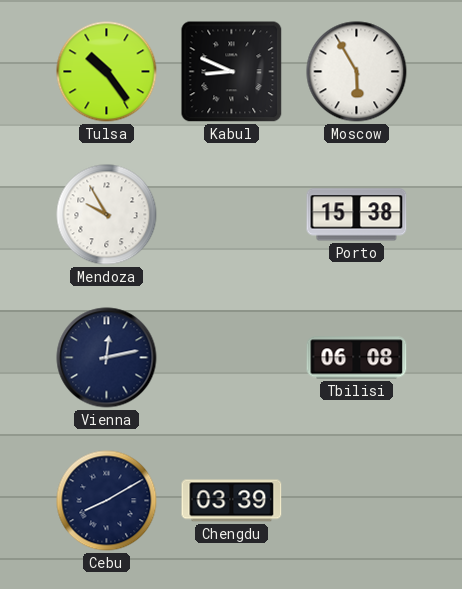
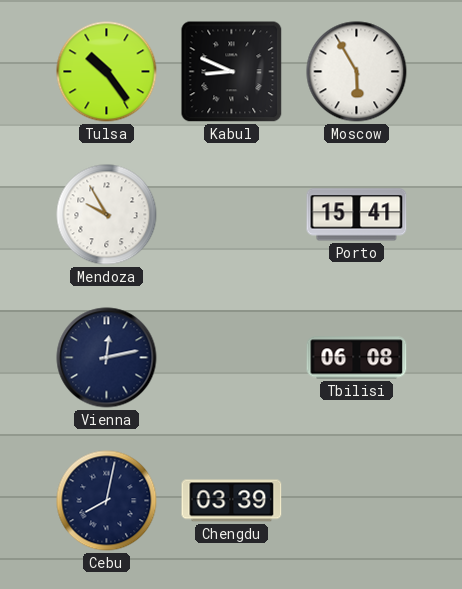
Porto: 15:38 -> 15:41
Cebu: 8:10 -> 8:02
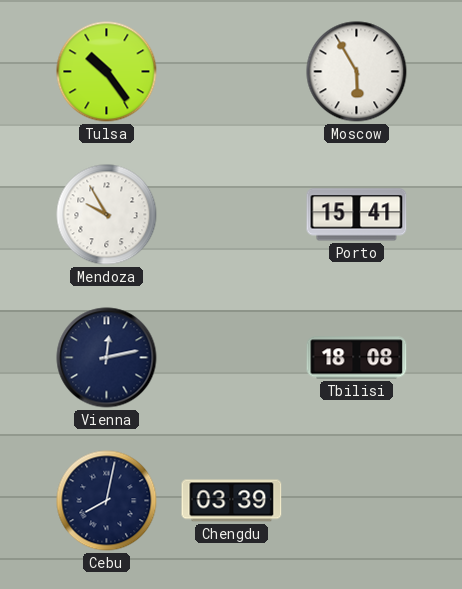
Kabul: 8:49 -> none
Tbilisi: 06:08 -> 18:08
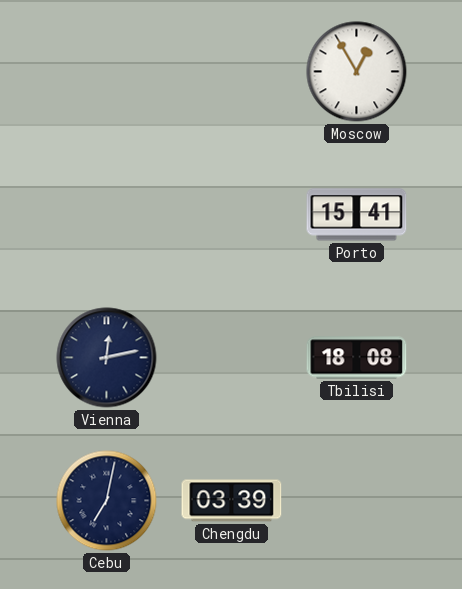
Tulsa: 10:24 -> none
Moscow: 5:55 -> 12:55
Mendoza: 9:55 -> none
Cebu: 8:02 -> 7:02
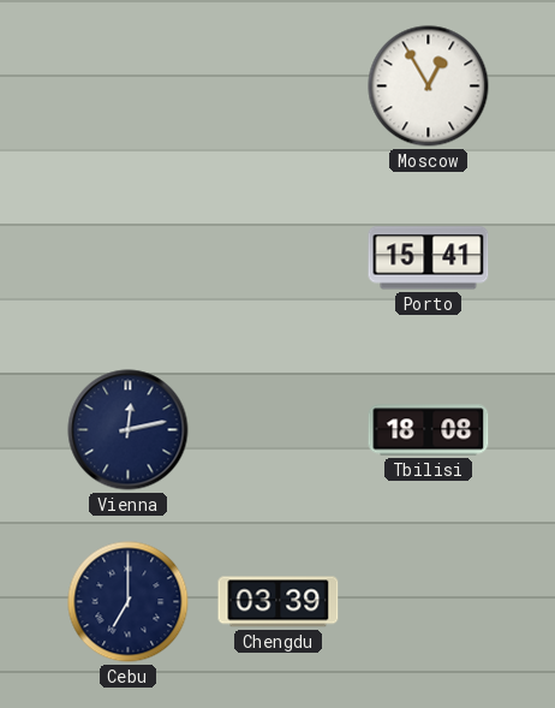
Cebu: 7:02 -> 7:00
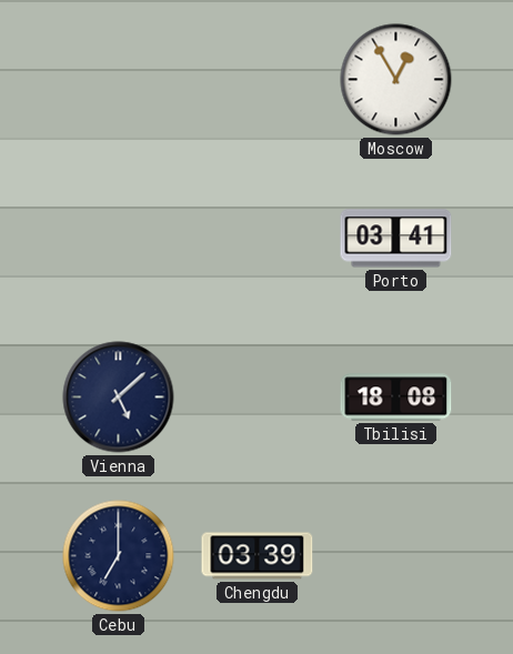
Porto: 15:41 -> 03:41
Vienna: 12:13 -> 5:08
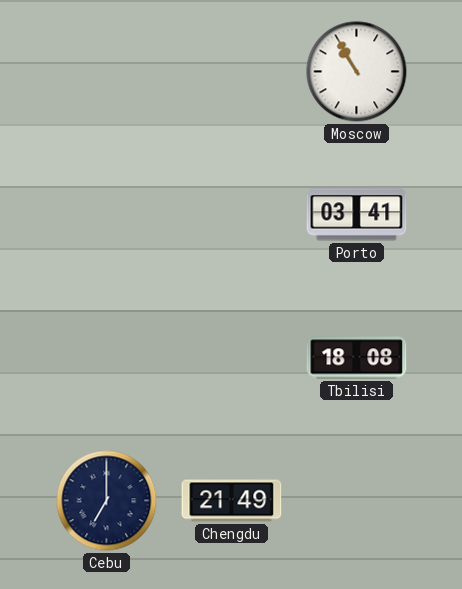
Moscow: 12:55 -> 10:55
Vienna: 5:08 -> none
Chengdu: 03:39 -> 21:49
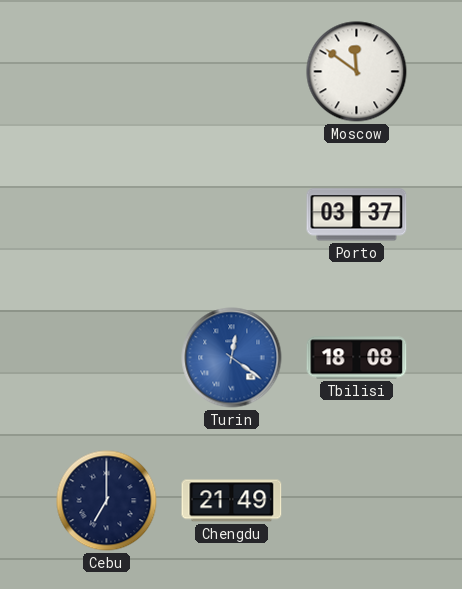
Moscow: 10:55 -> 11:51
Porto: 03:41 -> 03:37
Turin: none -> 12:21
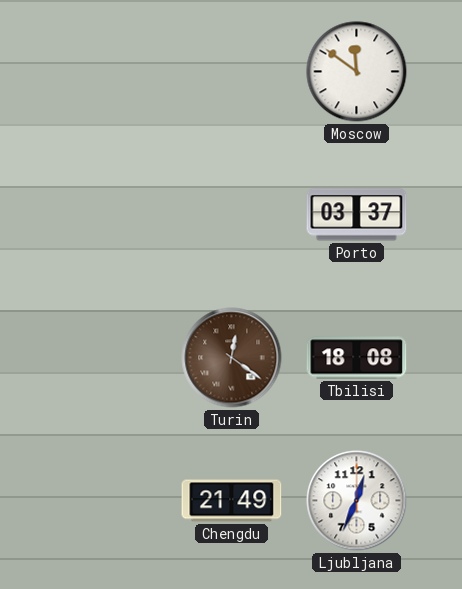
Turin dial: blue -> brown
Cebu: 7:00 -> none
Ljubljana: none -> 12:34
